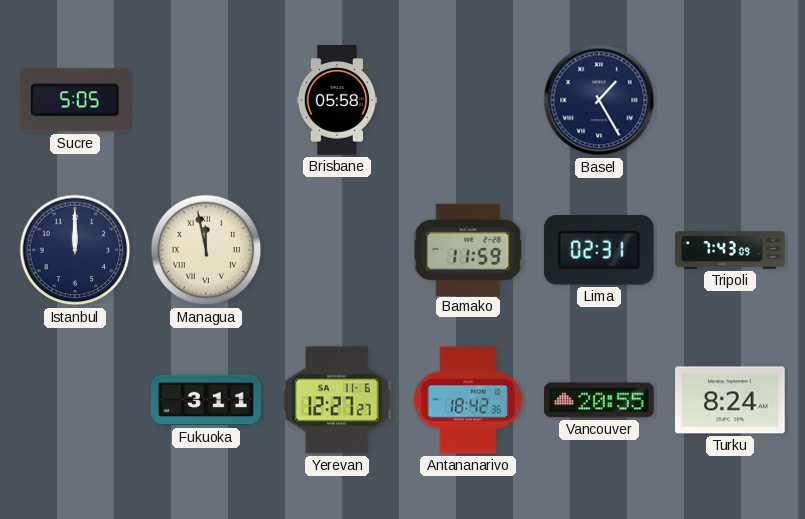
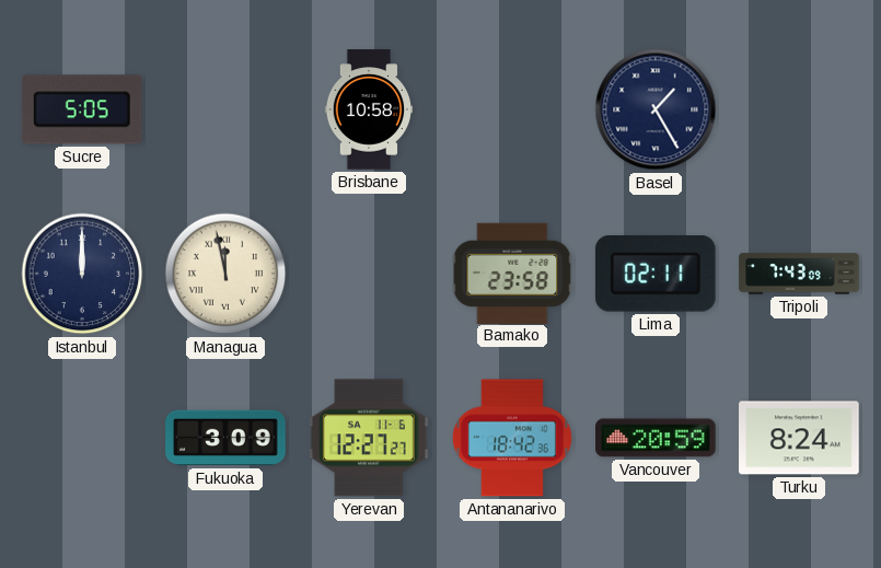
Brisbane: 05:58 -> 10:58
Bamako: 11:59 -> 23:58
Lima: 02:31 -> 02:11
Fukuoka: 3:11 -> 3:09
Vancouver: 20:55 -> 20:59
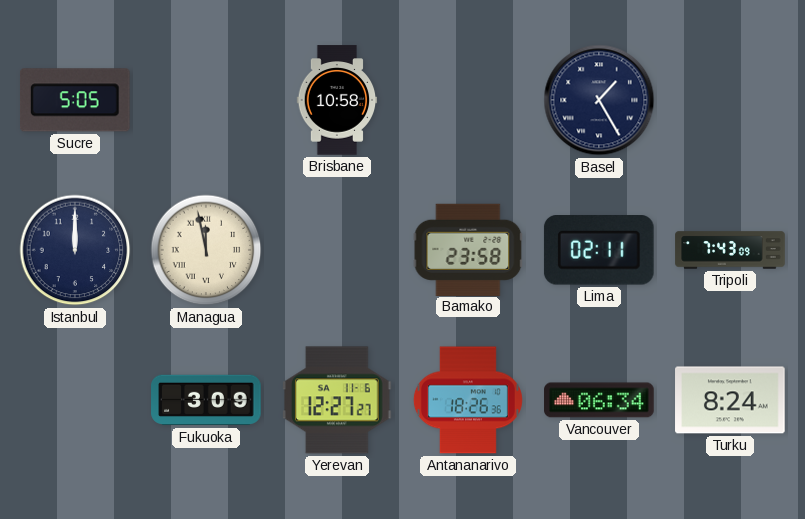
Antananarivo: 18:42 -> 18:26
Vancouver: 20:59 -> 06:34
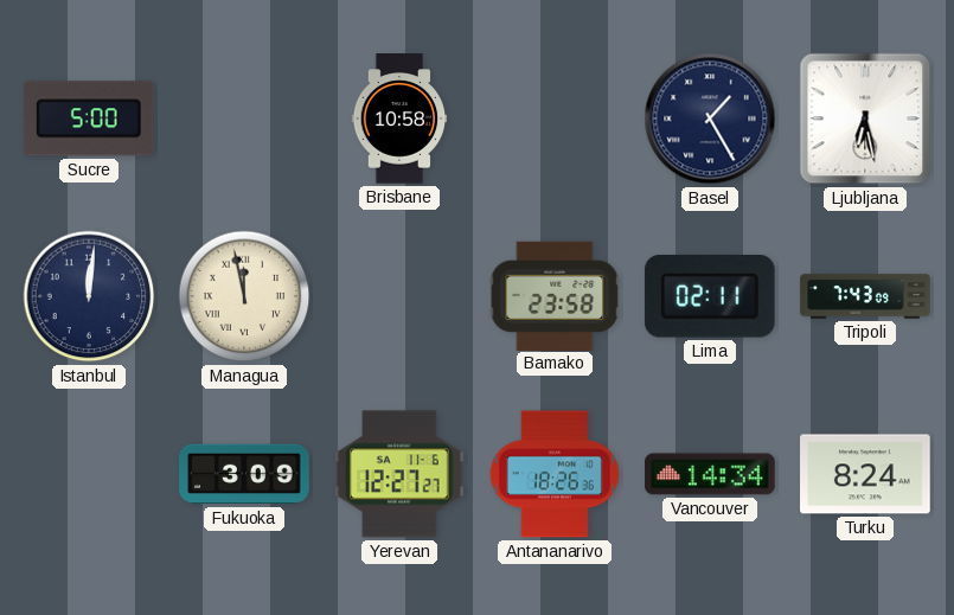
Sucre: 5:05 -> 5:00
Ljubljana: none -> 6:28
Istanbul: 12:00 -> 12:01
Vancouver: 06:34 -> 14:34
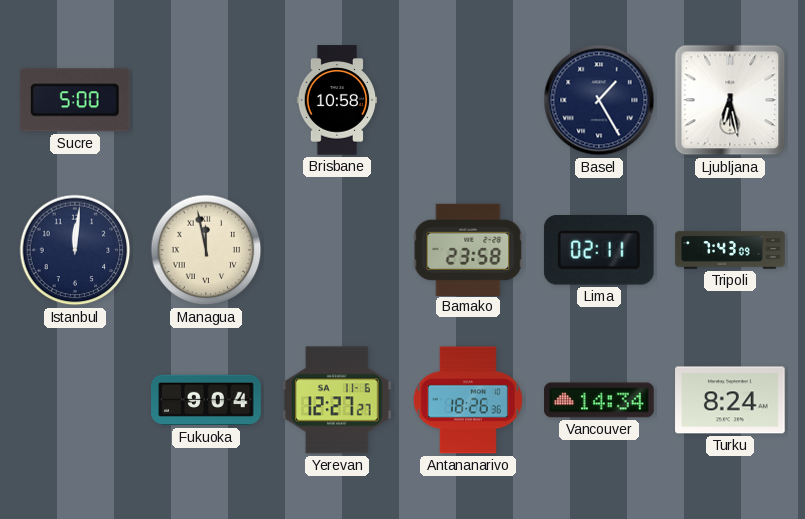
Fukuoka: 3:09 -> 9:04
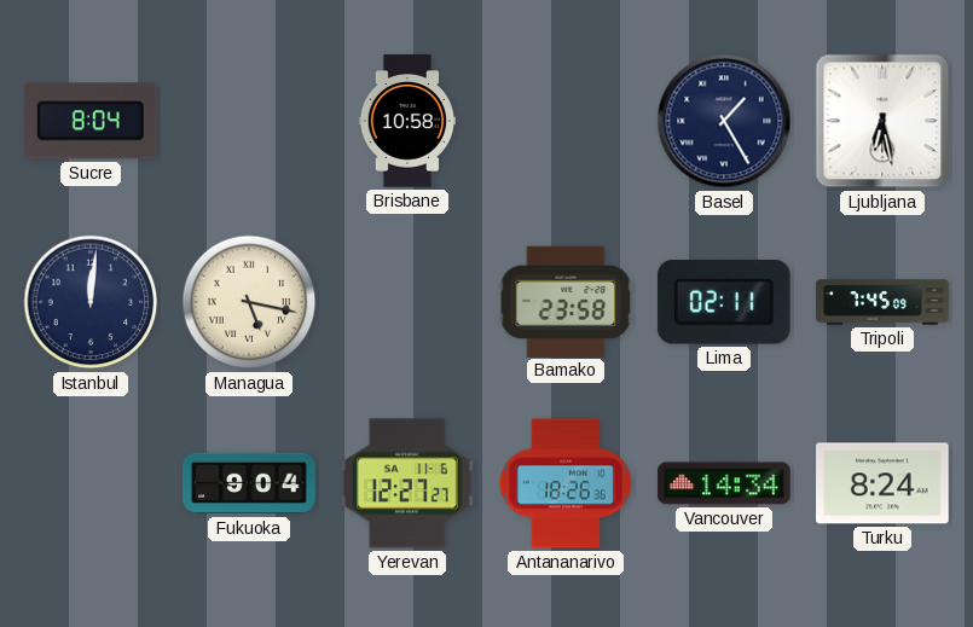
Sucre: 5:00 -> 8:04
Managua: 11:58 -> 5:17
Tripoli: 7:43 -> 7:45
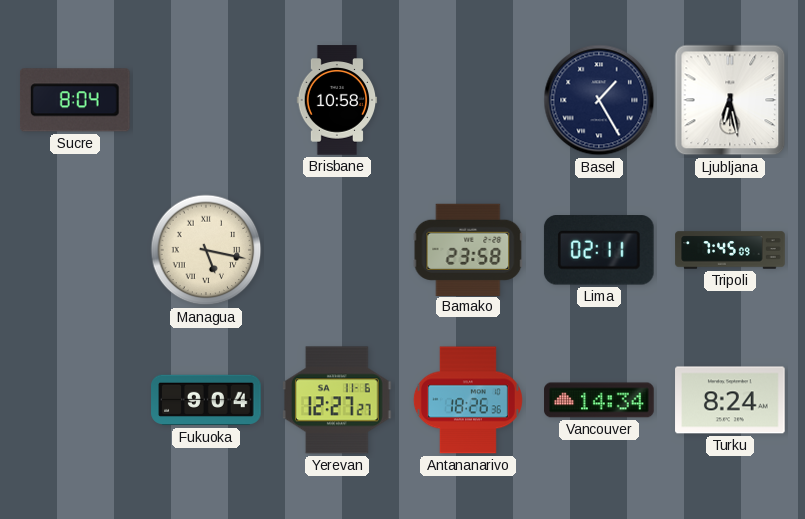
Istanbul: 12:01 -> none
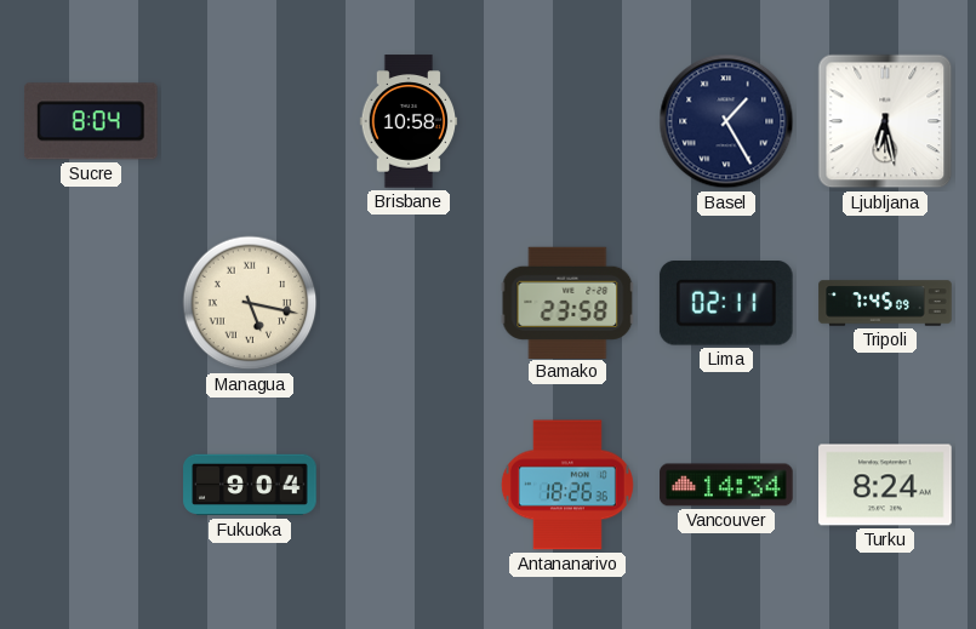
Yerevan: 12:27 -> none
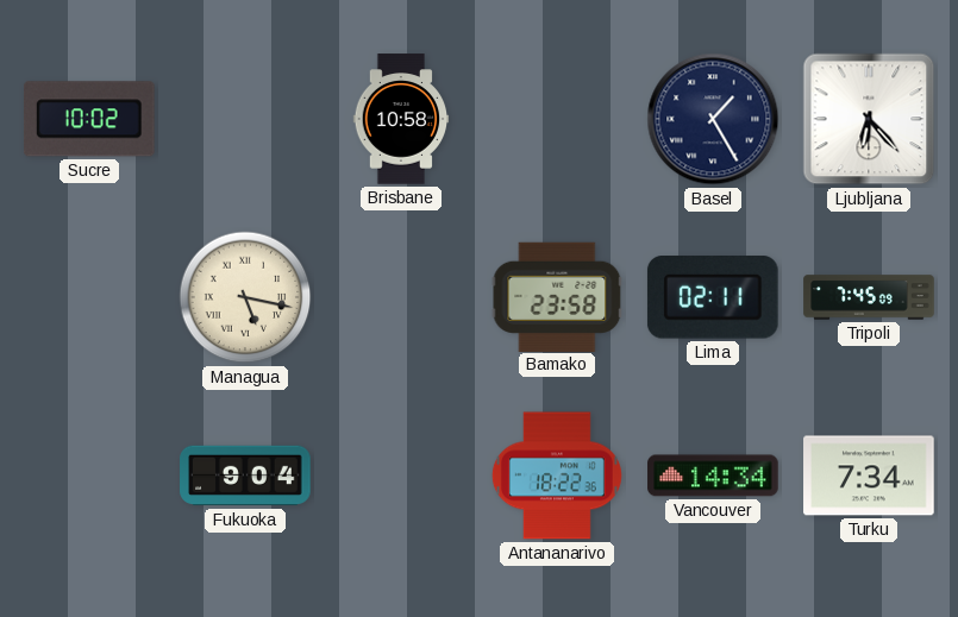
Sucre: 8:04 -> 10:02
Ljubljana: 6:28 -> 6:23
Antananarivo: 18:26 -> 18:22
Turku: 8:24 -> 7:34
